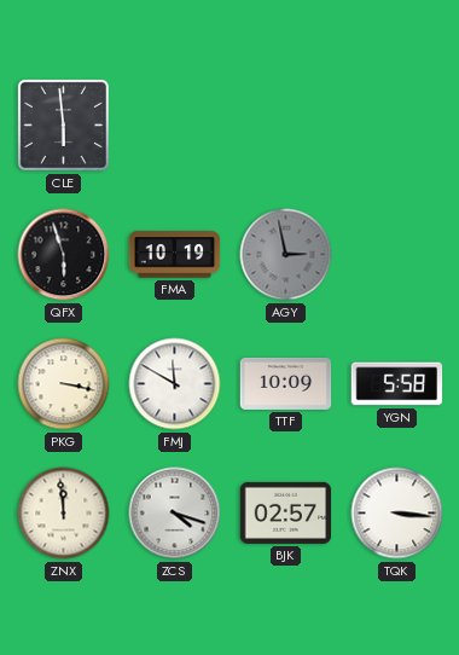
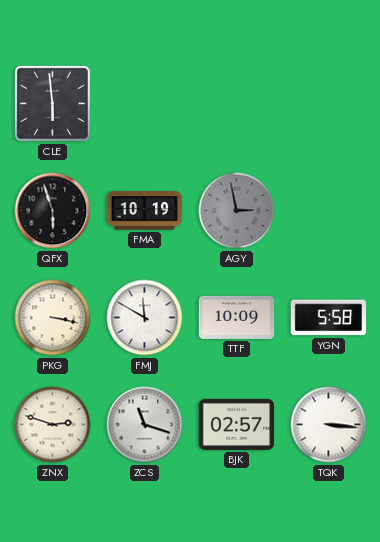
ZNX: 11:59 -> 2:48
ZCS: 4:18 -> 11:18
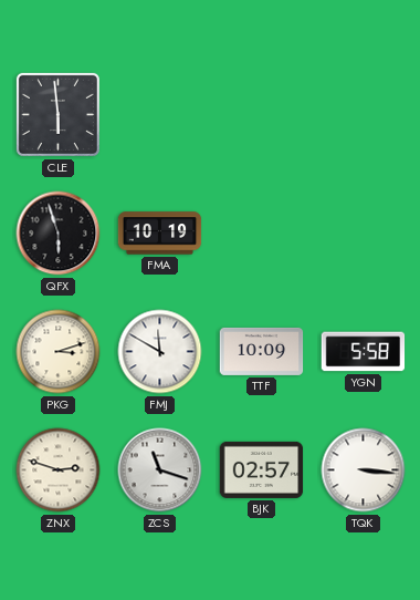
AGY: 2:58 -> none
PKG: 3:17 -> 3:12
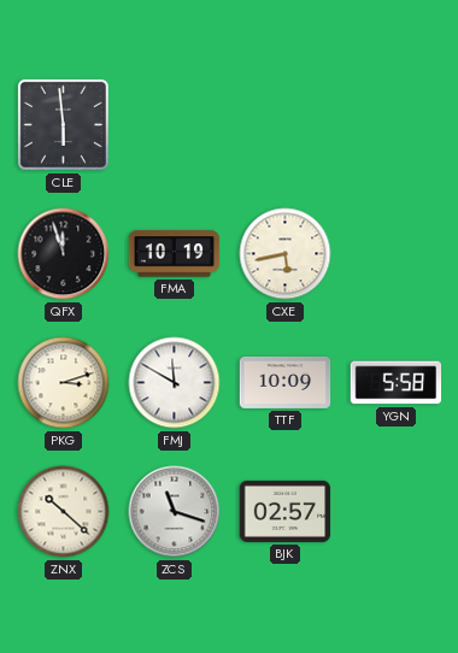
QFX: 5:57 -> 11:57
CXE: none -> 5:43
ZNX: 2:48 -> 10:22
TQK: 3:16 -> none
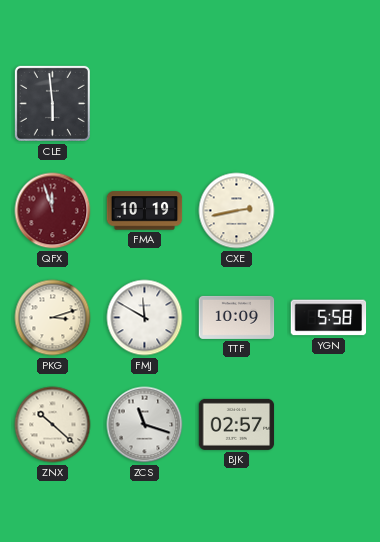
QFX dial: black -> burgundy
CXE: 5:43 -> 2:43
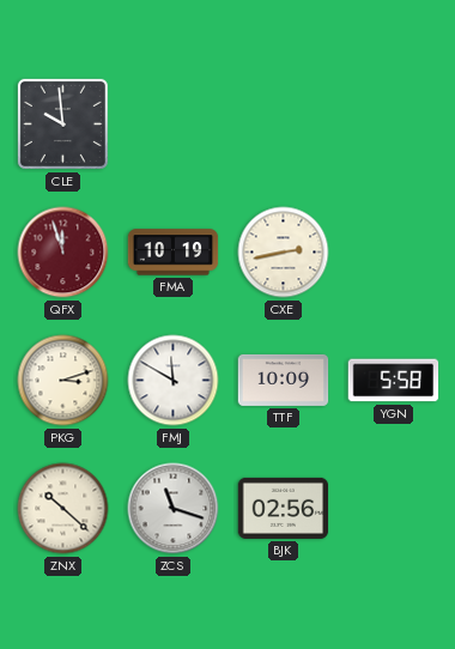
CLE: 5:59 -> 9:59
BJK: 02:57 -> 02:56
